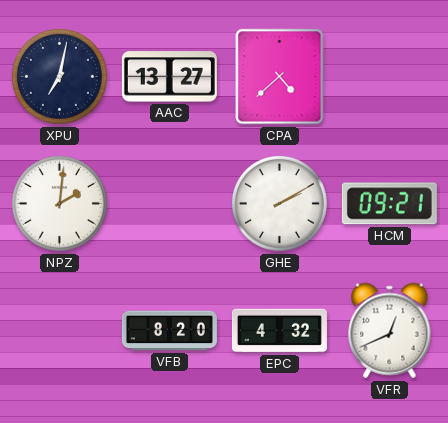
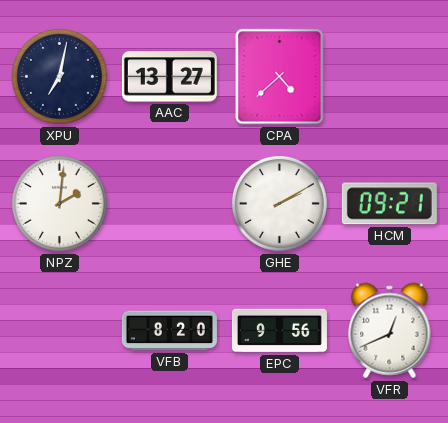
EPC: 4:32 -> 9:56
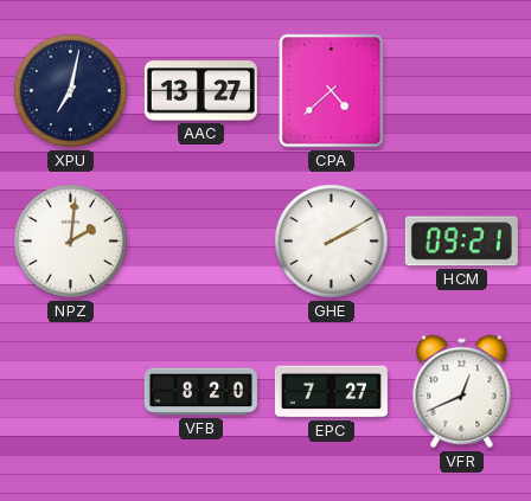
EPC: 9:56 -> 7:27
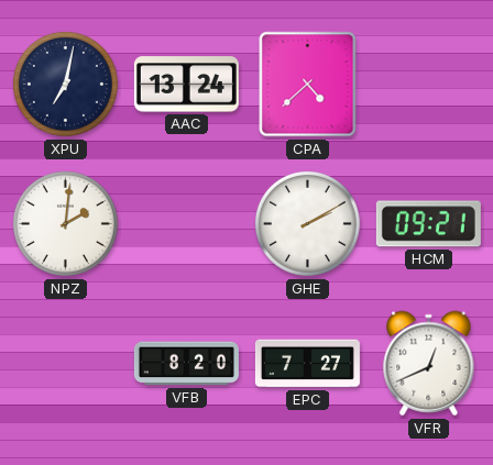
AAC: 13:27 -> 13:24
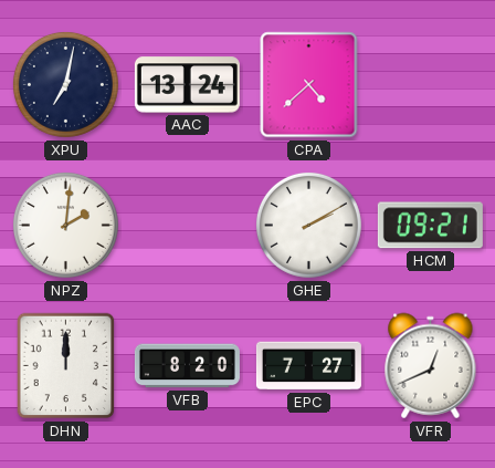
DHN: none -> 12:00
